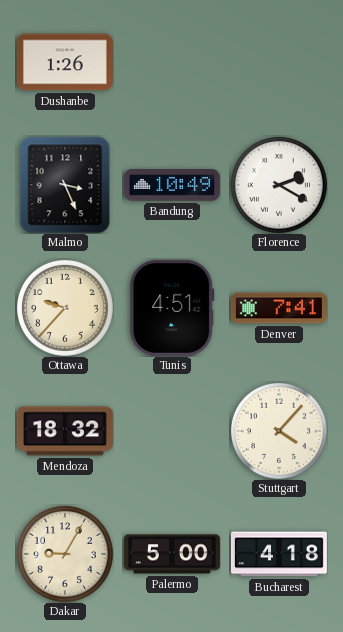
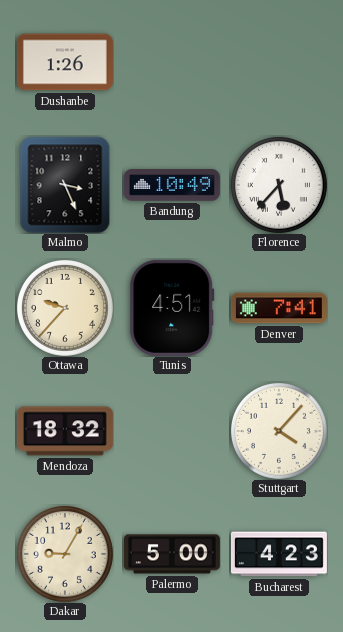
Florence: 2:20 -> 5:37
Bucharest: 4:18 -> 4:23
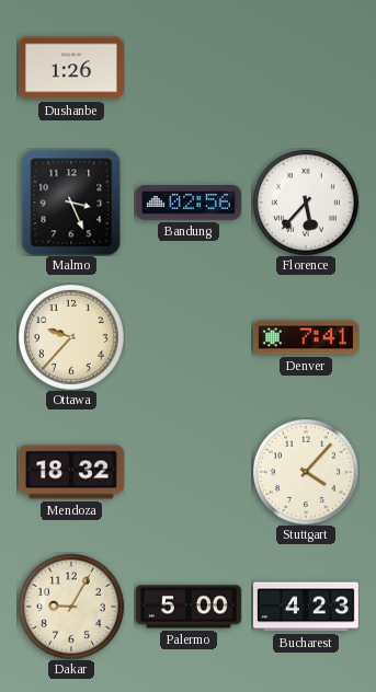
Bandung: 10:49 -> 02:56
Tunis: 4:51 -> none
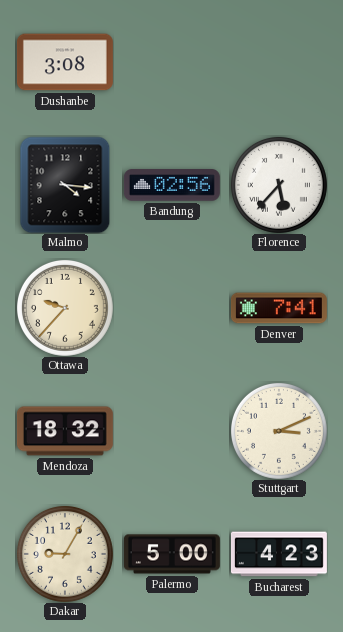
Dushanbe: 1:26 -> 3:08
Malmo: 3:26 -> 4:16
Stuttgart: 4:07 -> 3:11
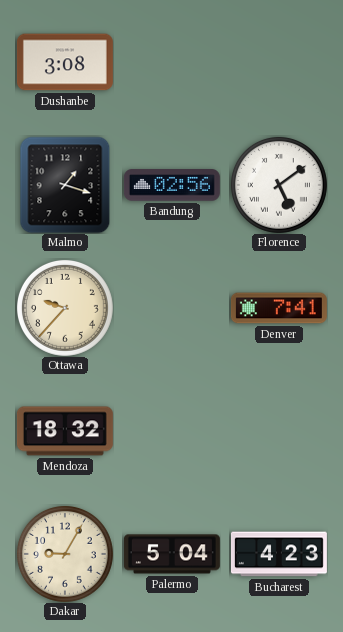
Malmo: 4:16 -> 1:18
Florence: 5:37 -> 5:09
Stuttgart: 3:11 -> none
Palermo: 5:00 -> 5:04
